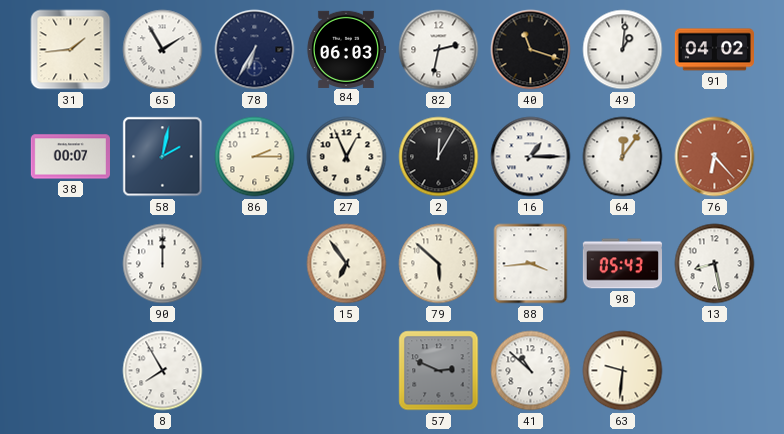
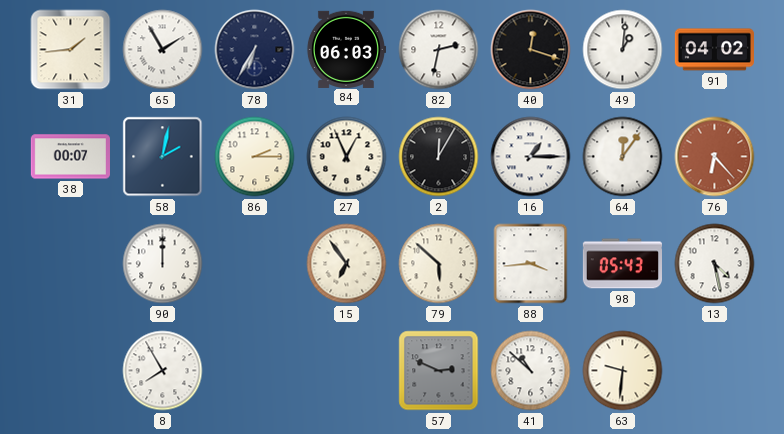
40: 11:18 -> 12:18
13: 8:28 -> 4:28
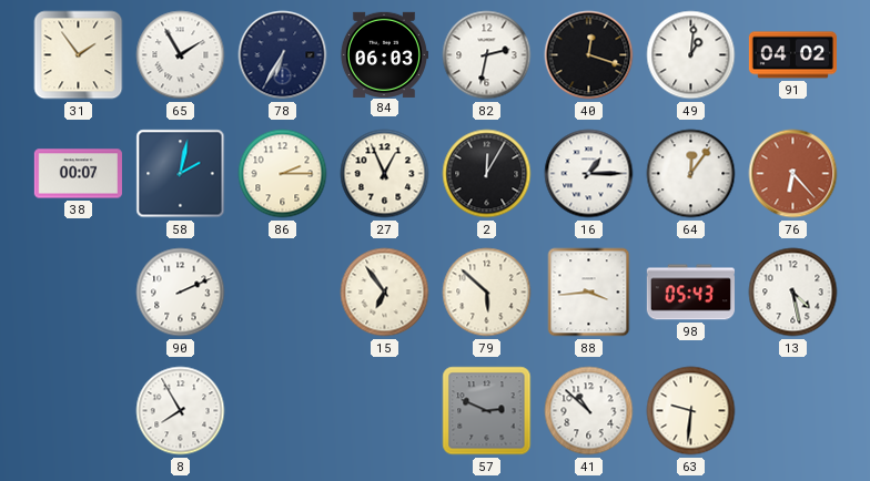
31: 1:44 -> 1:54
90: 12:00 -> 2:11
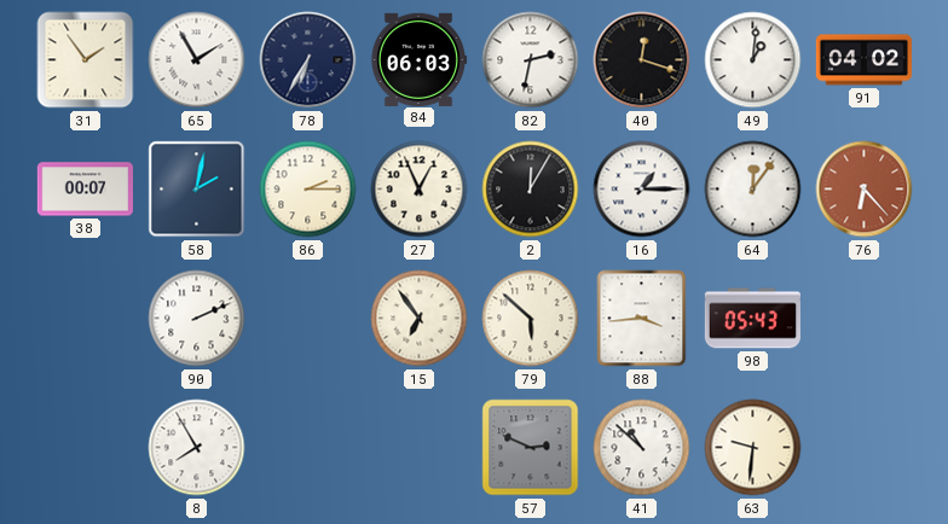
13: 4:28 -> none
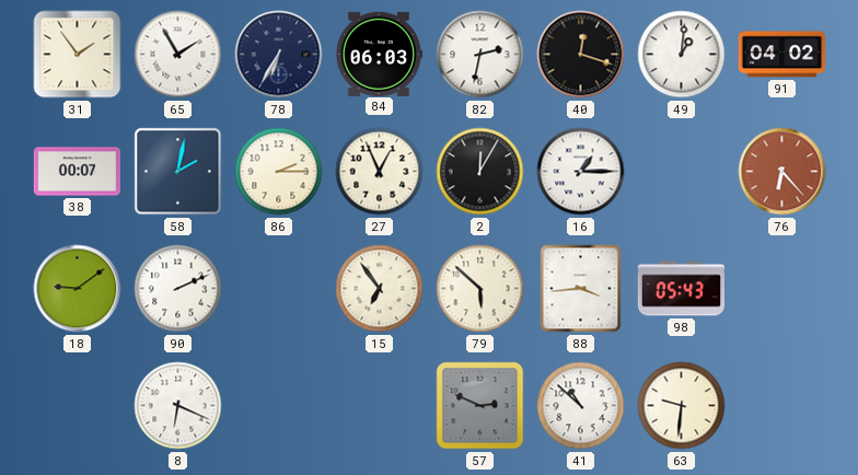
64: 12:06 -> none
18: none -> 9:09
8: 7:55 -> 6:19
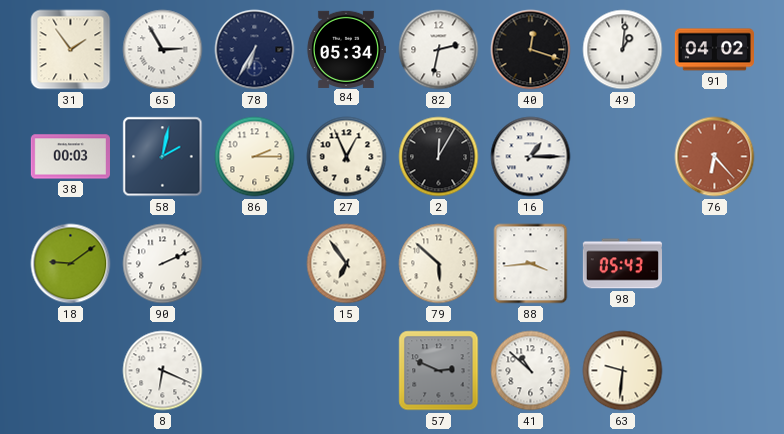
65: 1:55 -> 2:55
84: 06:03 -> 05:34
38: 00:07 -> 00:03
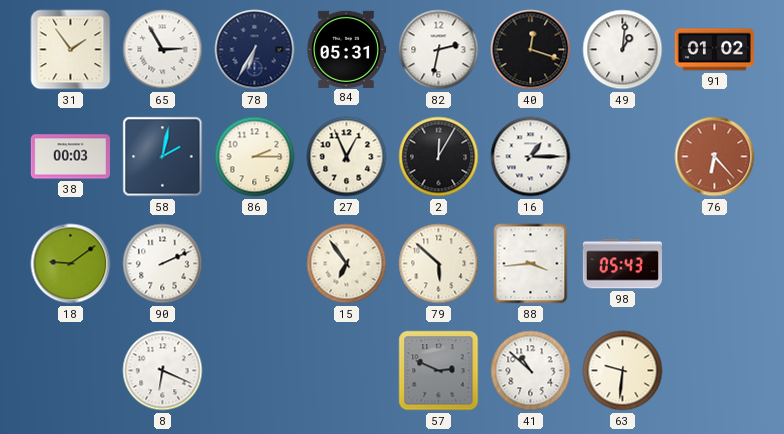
84: 05:34 -> 05:31
91: 04:02 -> 01:02
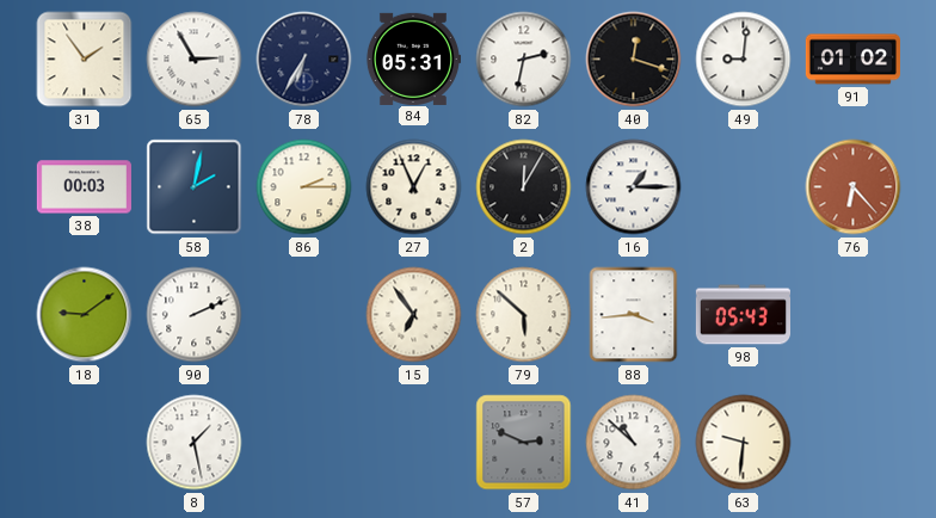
49: 1:01 -> 9:01
8: 6:19 -> 1:28
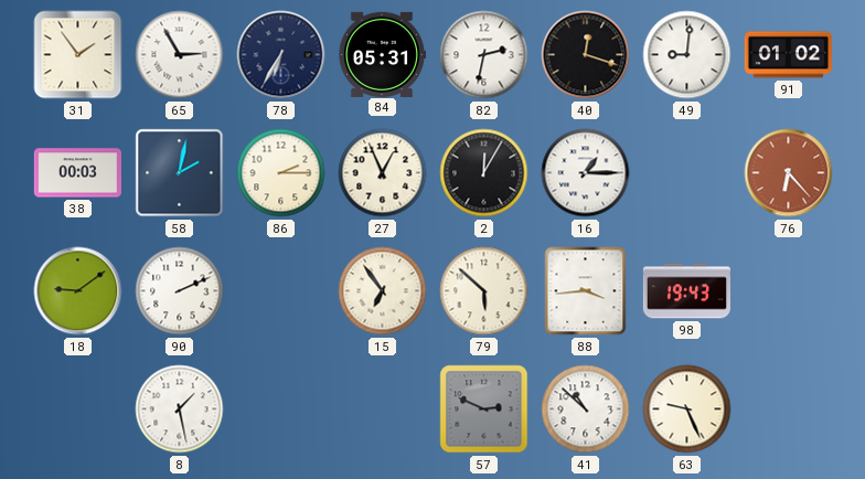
98: 05:43 -> 19:43
63: 9:31 -> 9:26
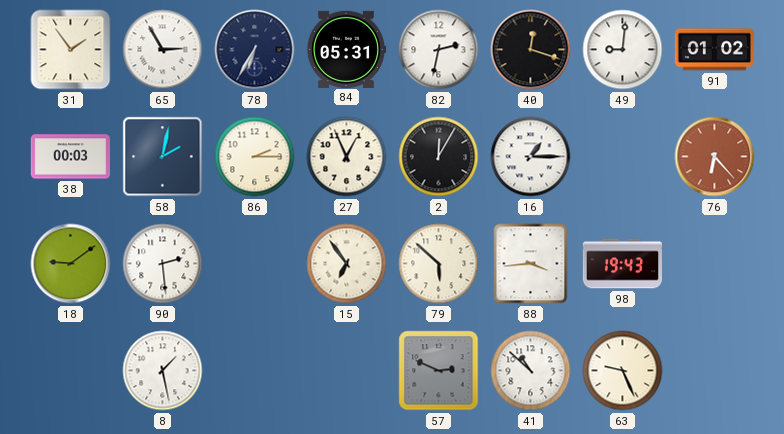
90: 2:11 -> 2:29
